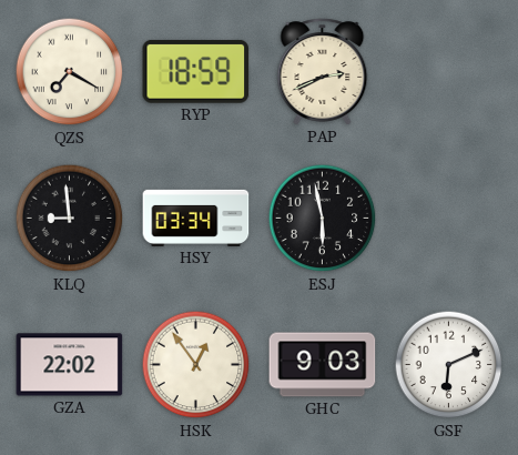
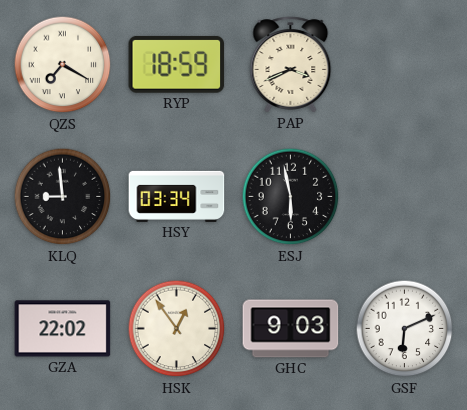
PAP: 2:41 -> 3:41
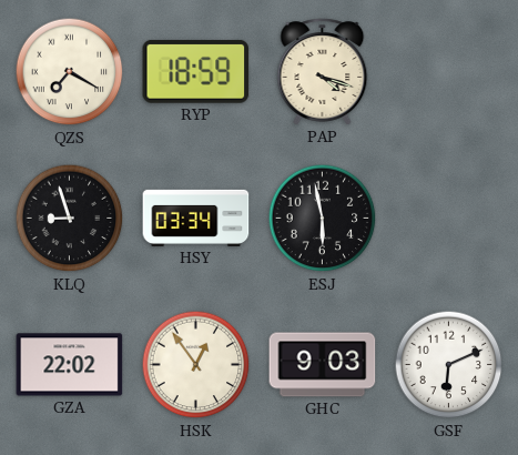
PAP: 3:41 -> 4:18
KLQ: 8:59 -> 8:57
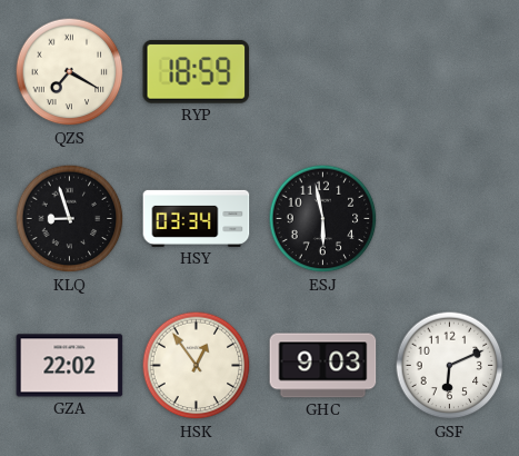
PAP: 4:18 -> none
